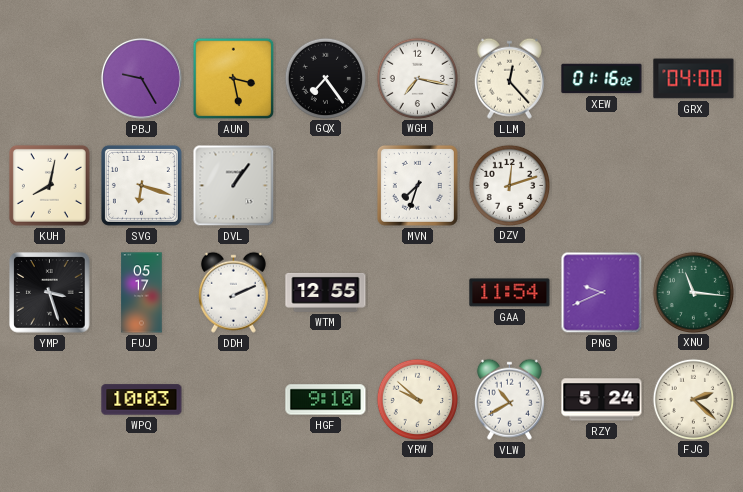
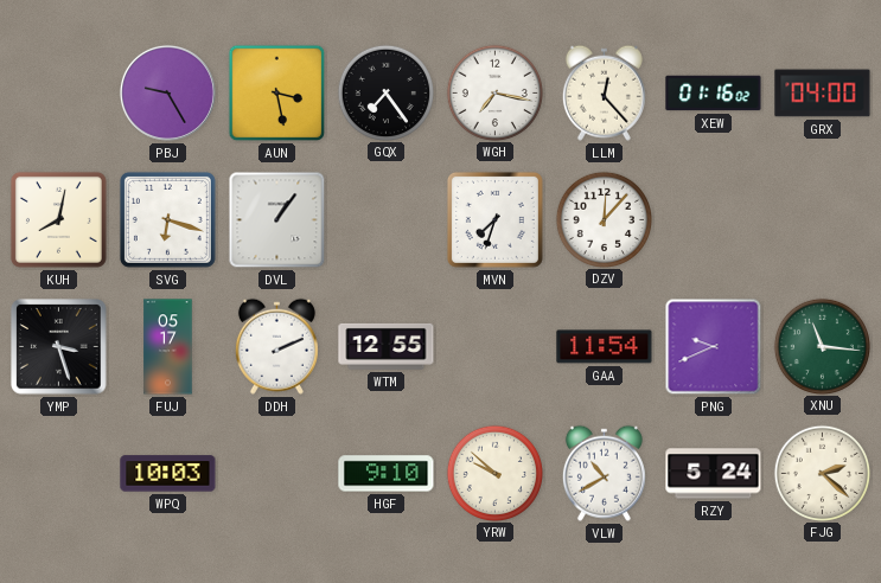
DZV: 12:12 -> 12:07
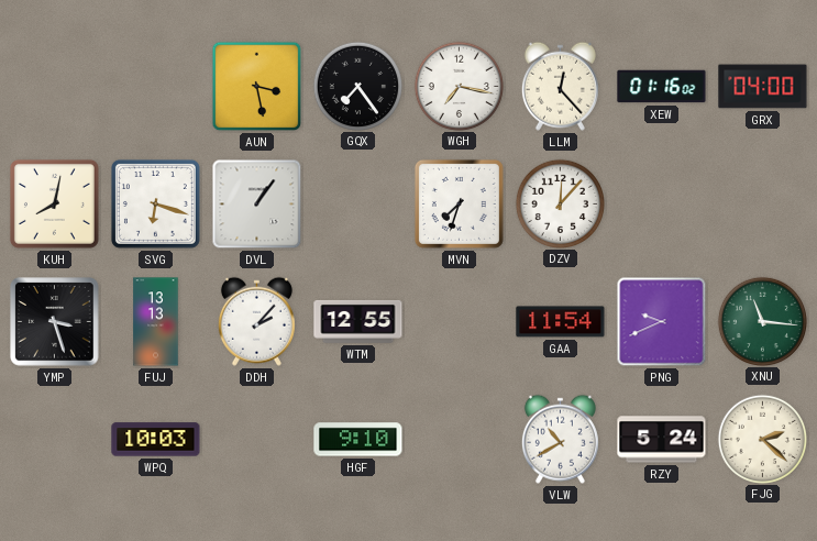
PBJ: 9:25 -> none
FUJ: 05:17 -> 13:13
DDH: 2:11 -> 2:07
YRW: 9:52 -> none
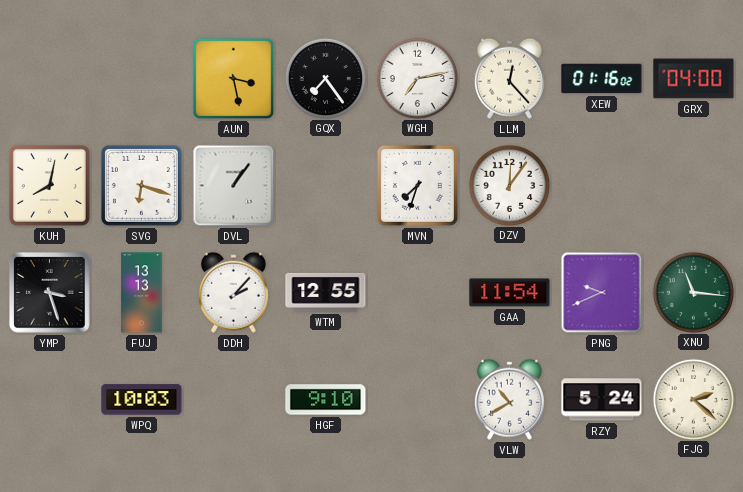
WGH: 7:17 -> 7:13
DZV: 12:07 -> 12:06
